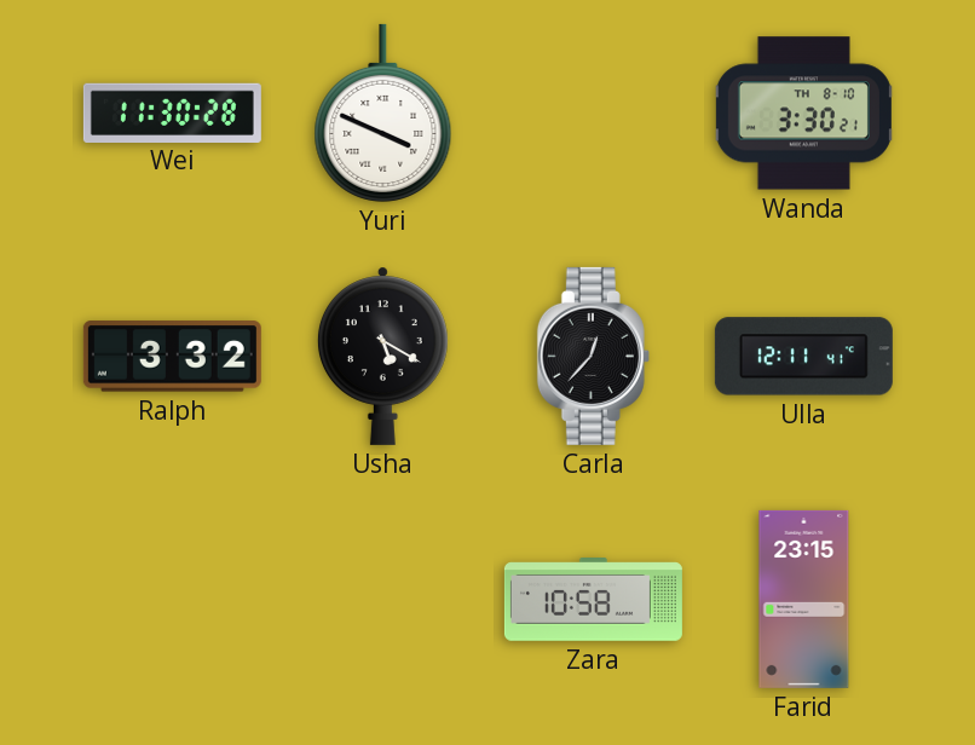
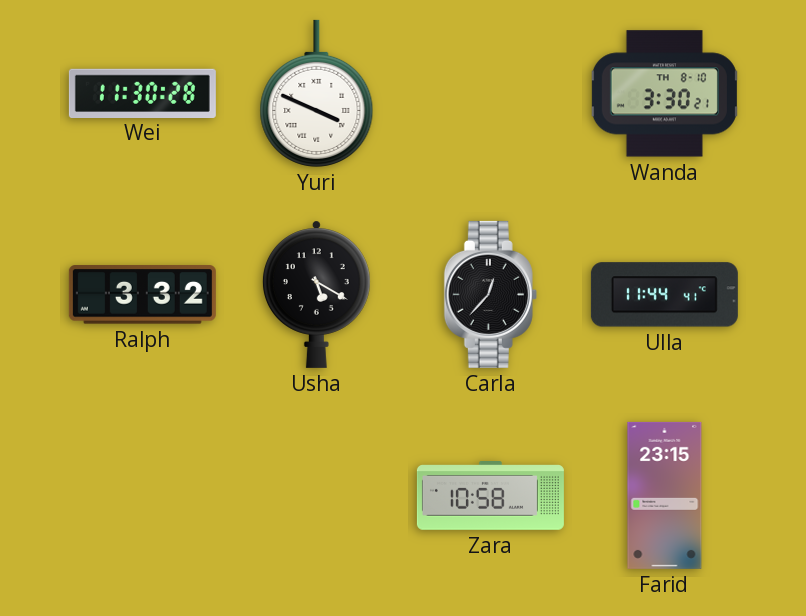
Ulla: 12:11 -> 11:44
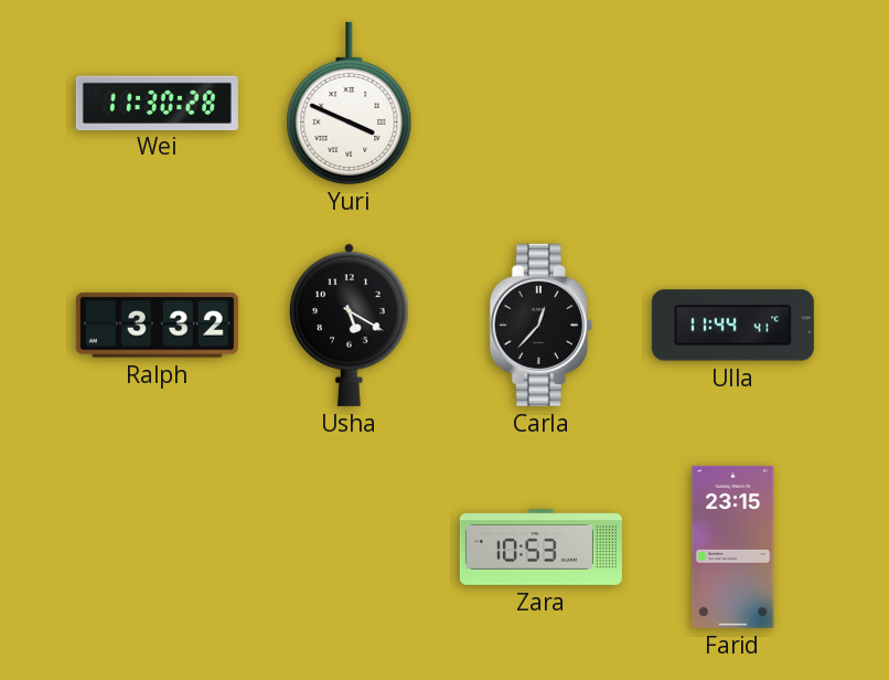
Wanda: 3:30 -> none
Zara: 10:58 -> 10:53
